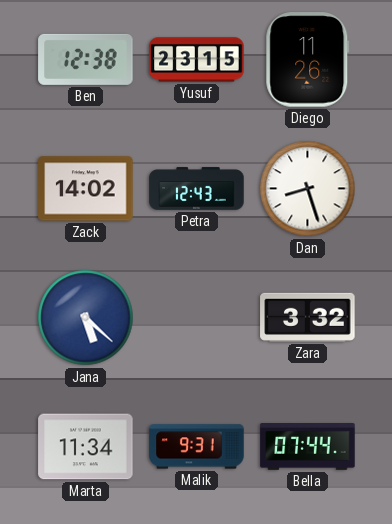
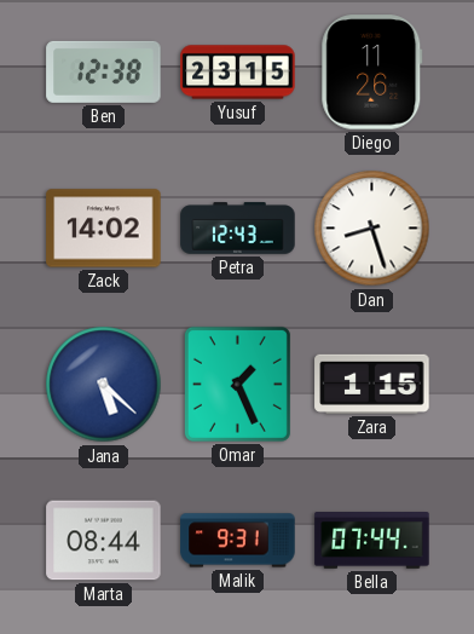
Omar: none -> 1:26
Zara: 3:32 -> 1:15
Marta: 11:34 -> 08:44
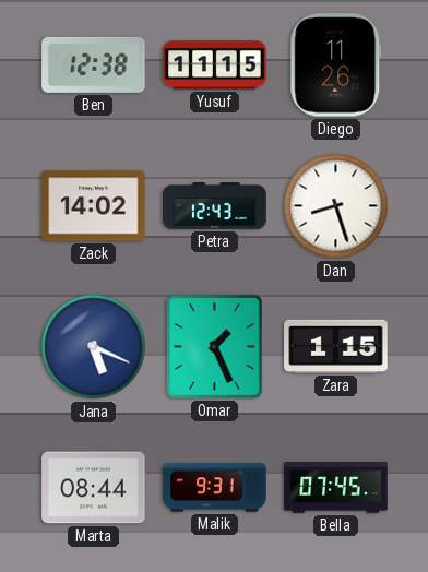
Yusuf: 23:15 -> 11:15
Jana: 5:22 -> 5:19
Bella: 07:44 -> 07:45
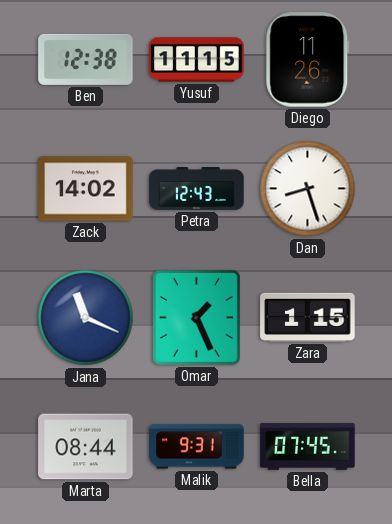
Jana: 5:19 -> 11:19
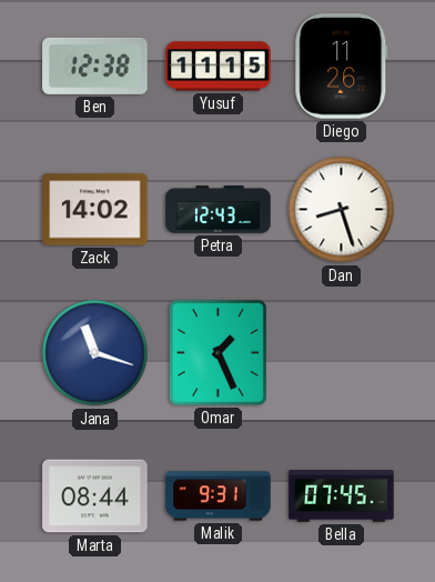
Jana: 11:19 -> 11:18
Zara: 1:15 -> none
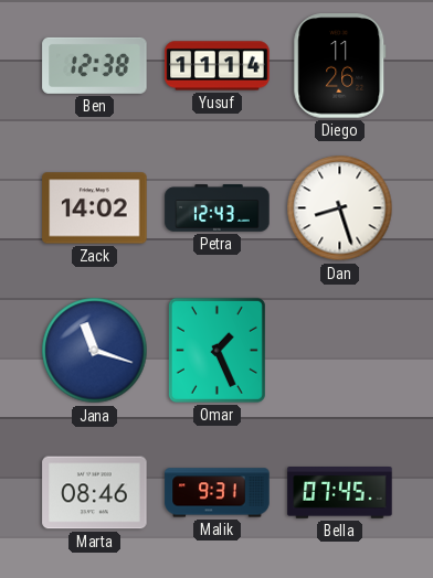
Yusuf: 11:15 -> 11:14
Marta: 08:44 -> 08:46
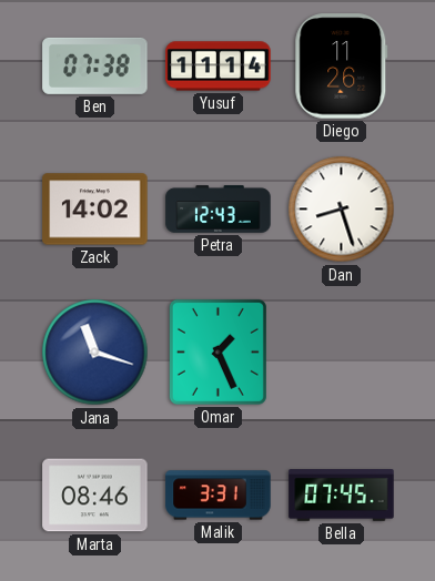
Ben: 12:38 -> 07:38
Malik: 9:31 -> 3:31
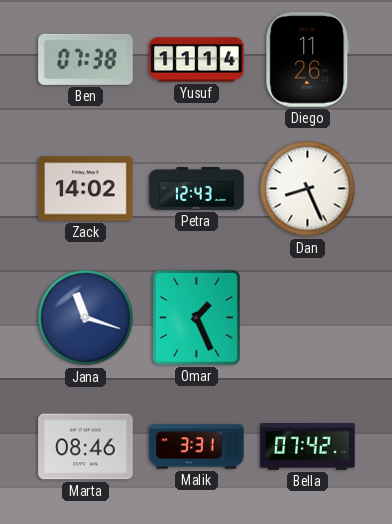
Dan: 8:27 -> 8:26
Bella: 07:45 -> 07:42
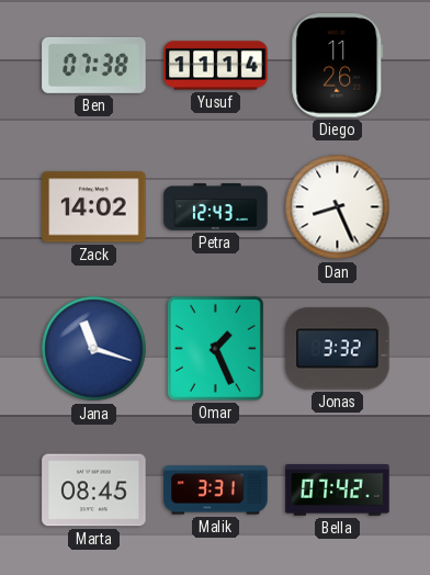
Jonas: none -> 3:32
Marta: 08:46 -> 08:45
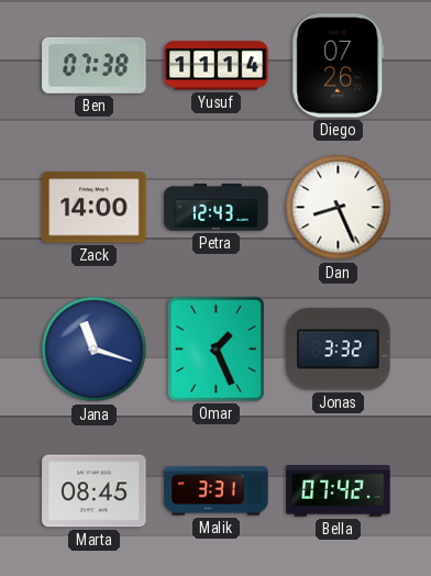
Diego: 11:26 -> 07:26
Zack: 14:02 -> 14:00
